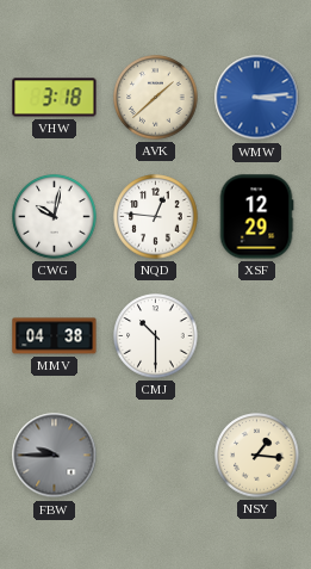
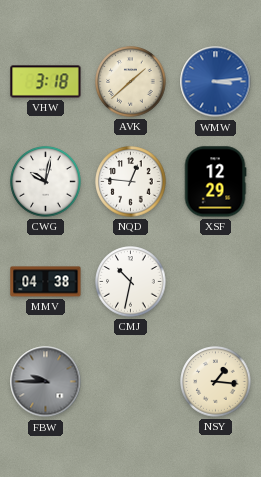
CMJ: 10:30 -> 10:32
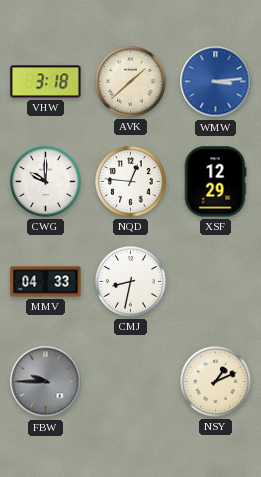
CWG: 10:02 -> 10:00
MMV: 04:38 -> 04:33
CMJ: 10:32 -> 8:32
NSY: 1:16 -> 1:11
